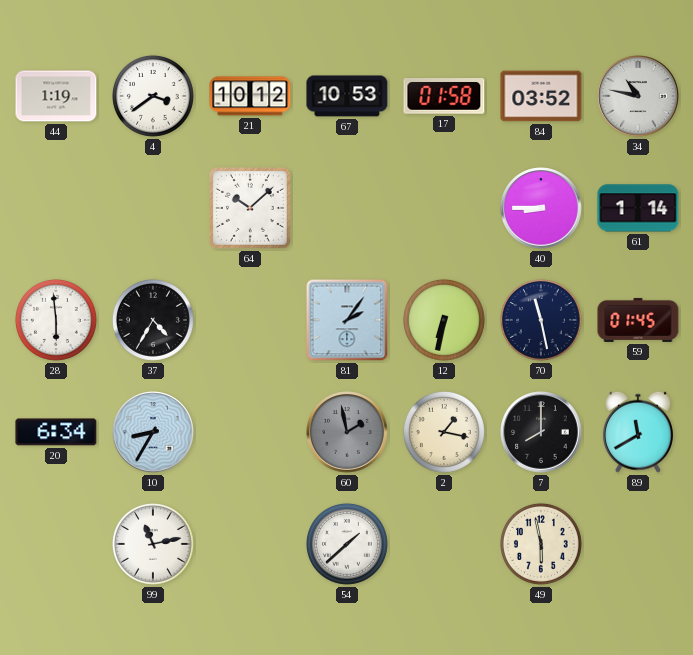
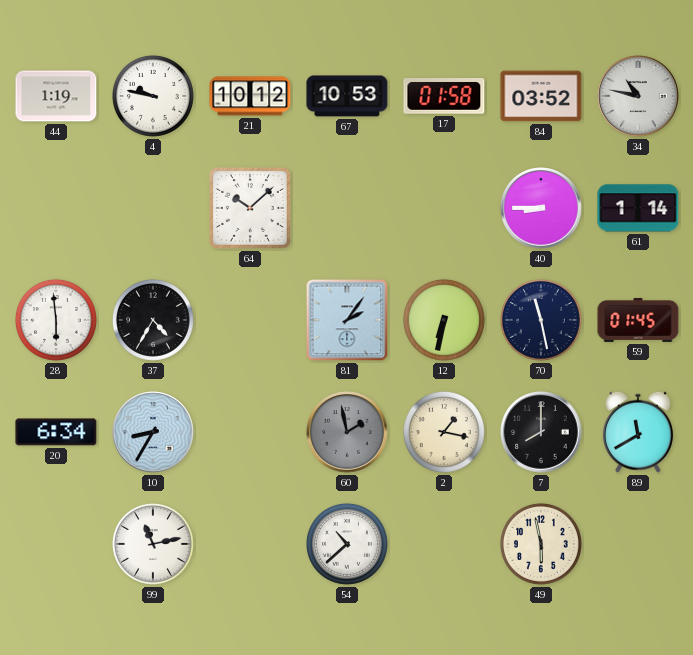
4: 3:39 -> 9:47
54: 1:38 -> 10:38
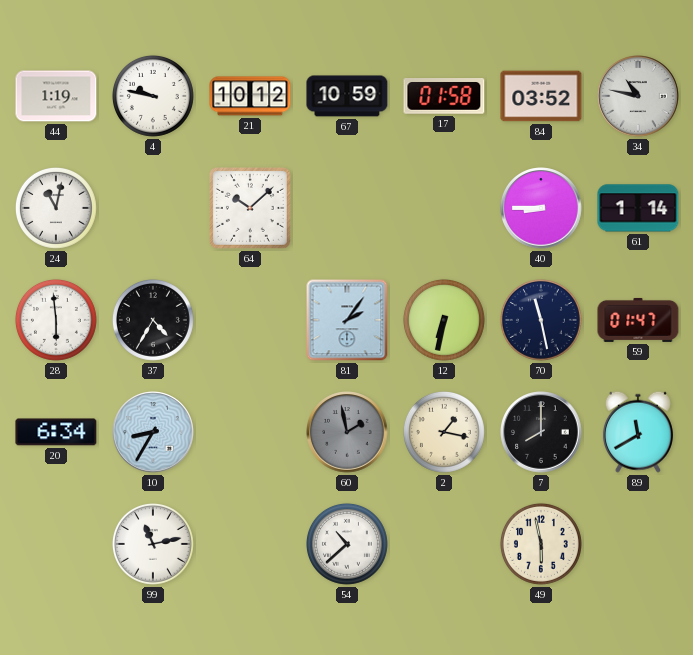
67: 10:53 -> 10:59
24: none -> 11:02
59: 01:45 -> 01:47
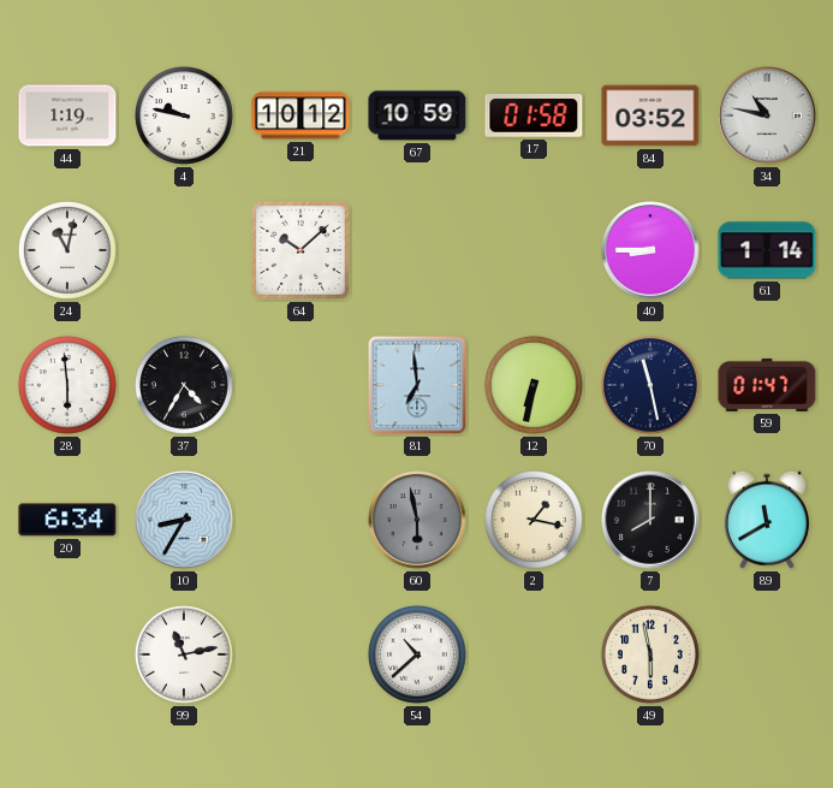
81: 2:06 -> 6:59
60: 1:58 -> 5:58
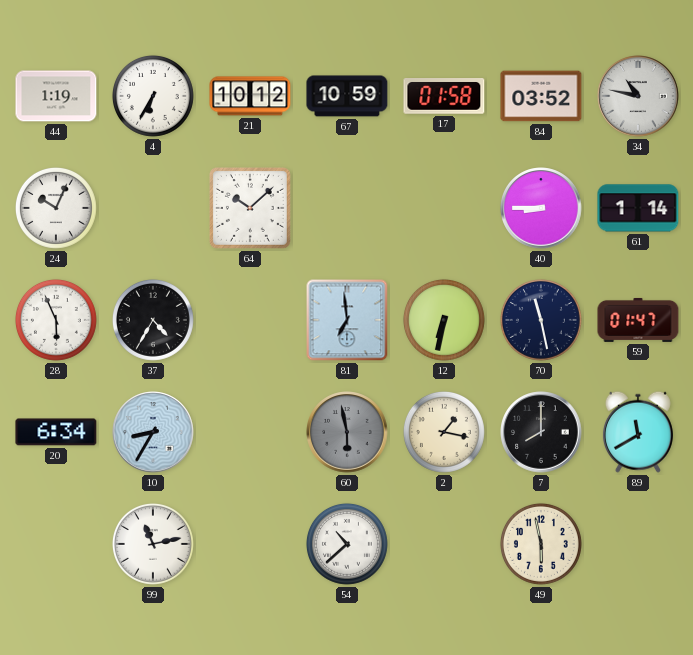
4: 9:47 -> 6:35
24: 11:02 -> 10:04
28: 5:59 -> 5:56
